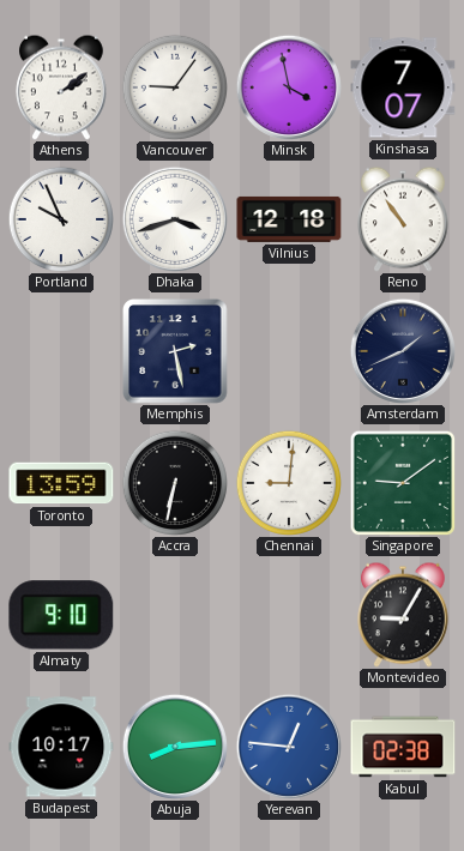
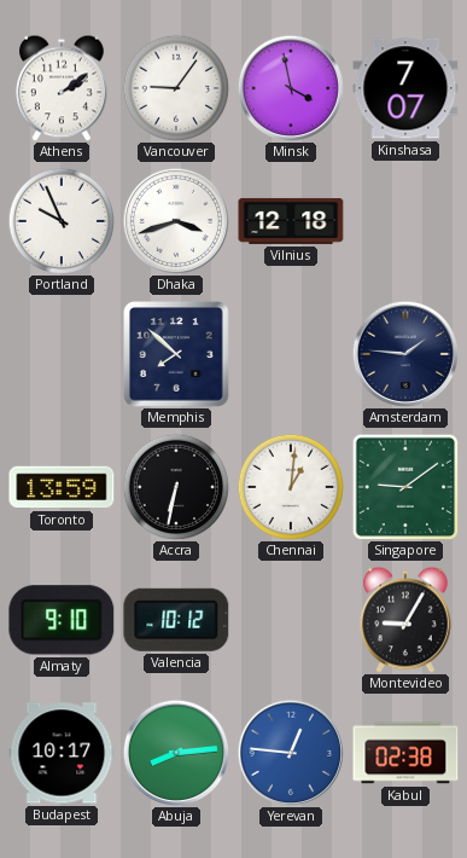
Reno: 10:54 -> none
Memphis: 2:28 -> 7:52
Amsterdam: 1:41 -> 1:46
Chennai: 9:01 -> 1:01
Valencia: none -> 10:12
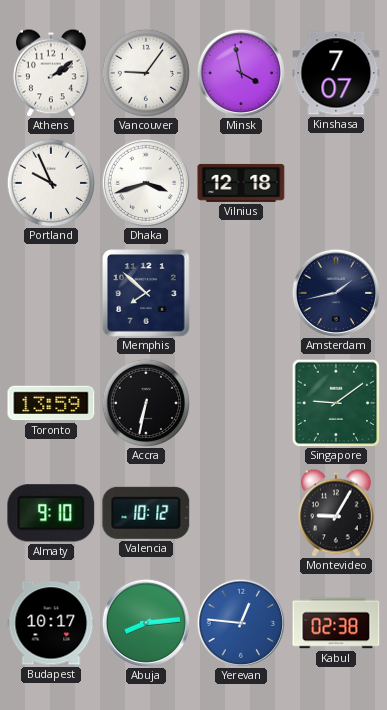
Amsterdam: 1:46 -> 1:43
Chennai: 1:01 -> none
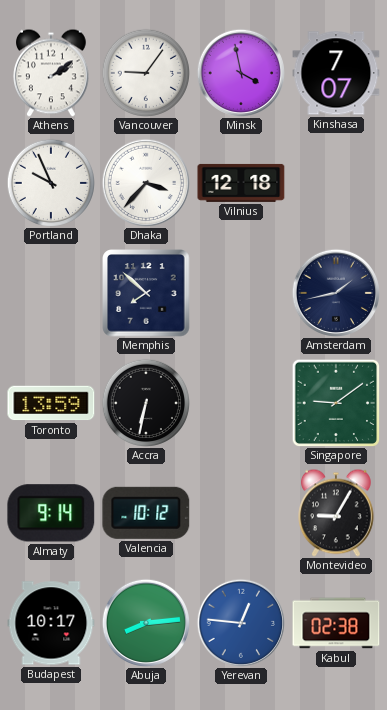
Dhaka: 3:42 -> 3:37
Almaty: 9:10 -> 9:14
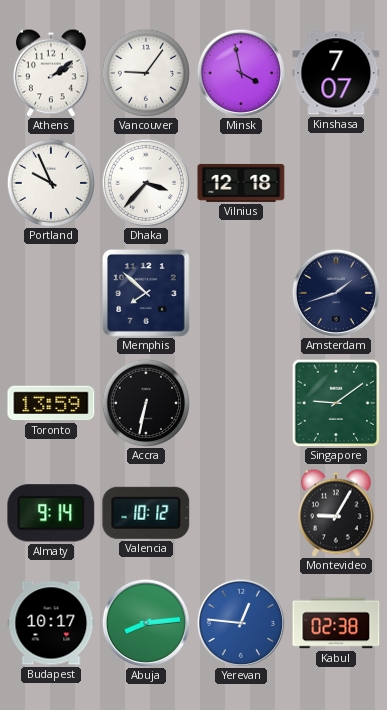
Amsterdam: 1:43 -> 1:42
